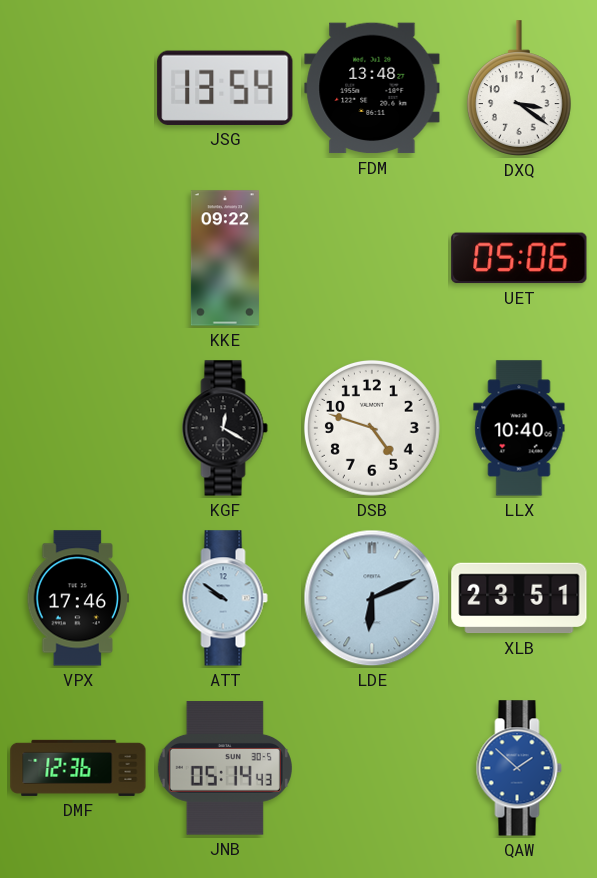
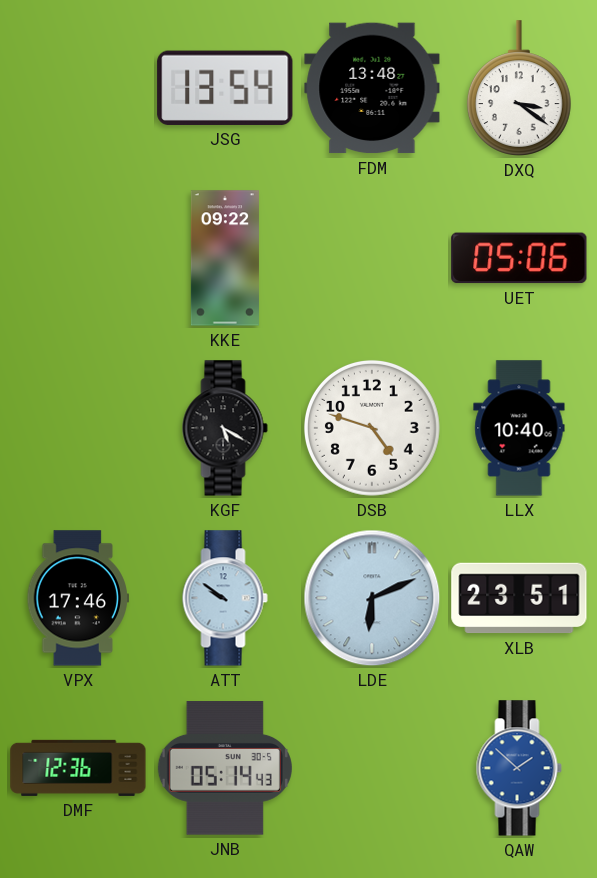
KGF: 12:20 -> 5:20
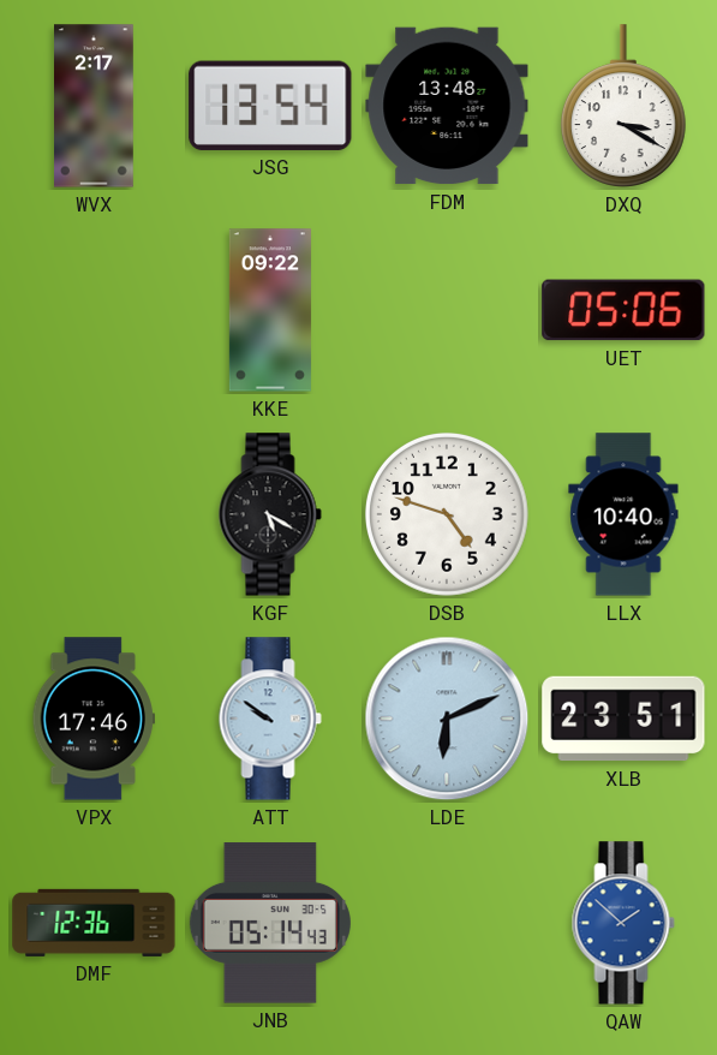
WVX: none -> 2:17
DXQ: 3:21 -> 3:20
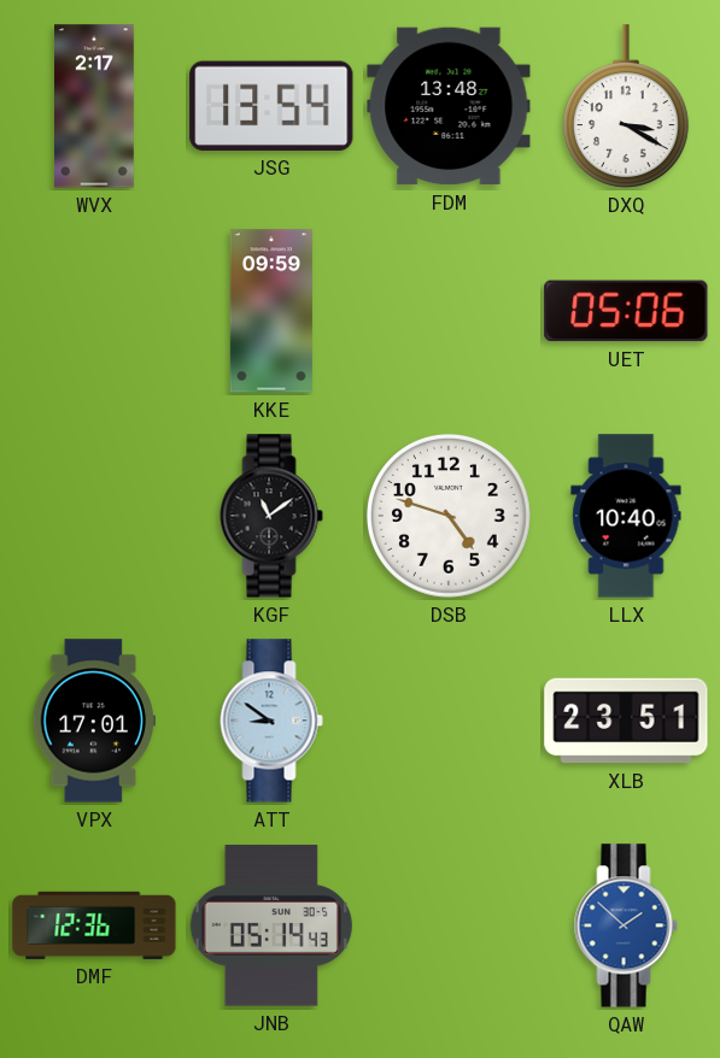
KKE: 09:22 -> 09:59
KGF: 5:20 -> 11:09
VPX: 17:46 -> 17:01
ATT: 9:51 -> 8:51
LDE: 6:11 -> none
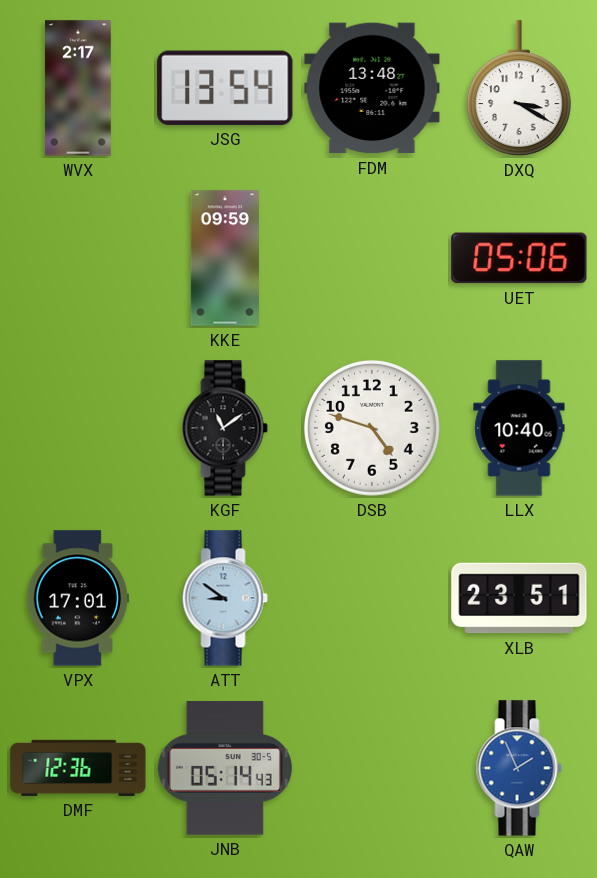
QAW: 1:52 -> 1:56
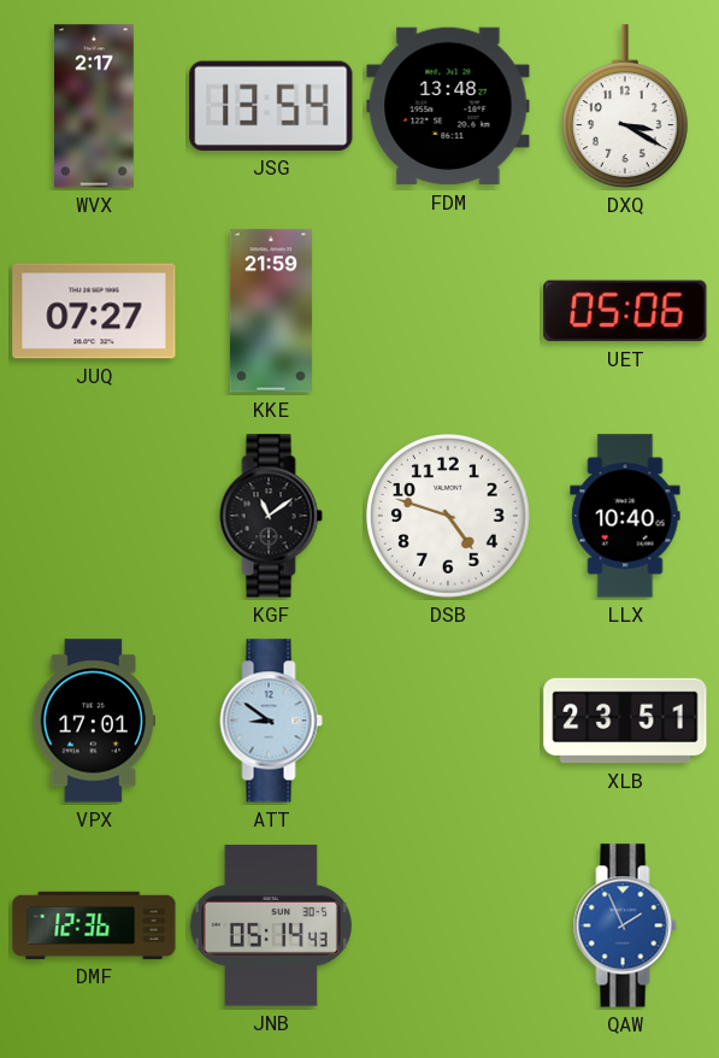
JUQ: none -> 07:27
KKE: 09:59 -> 21:59
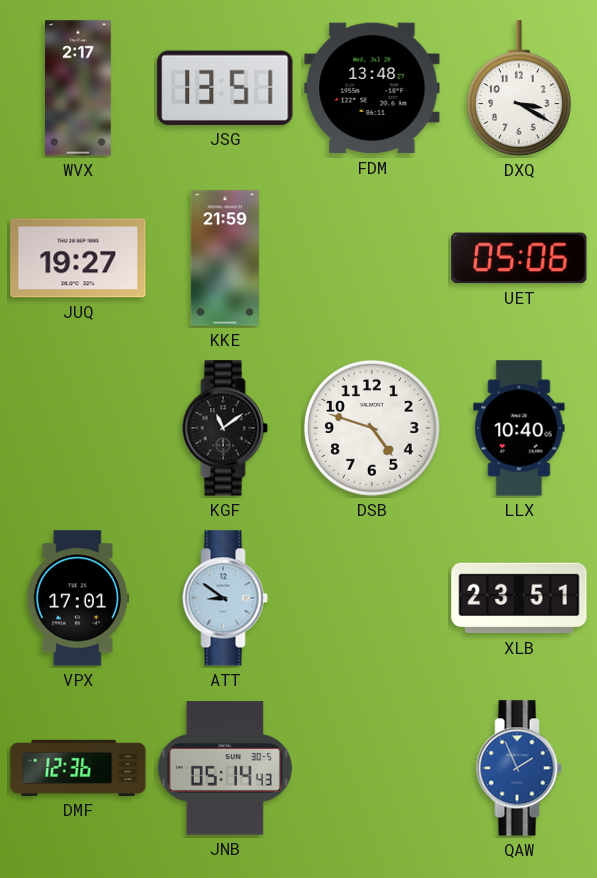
JSG: 13:54 -> 13:51
JUQ: 07:27 -> 19:27
